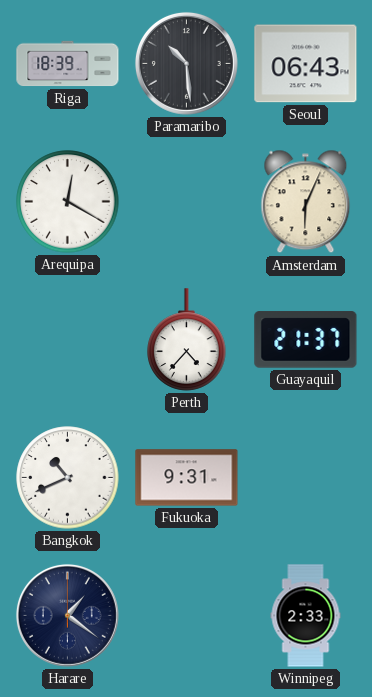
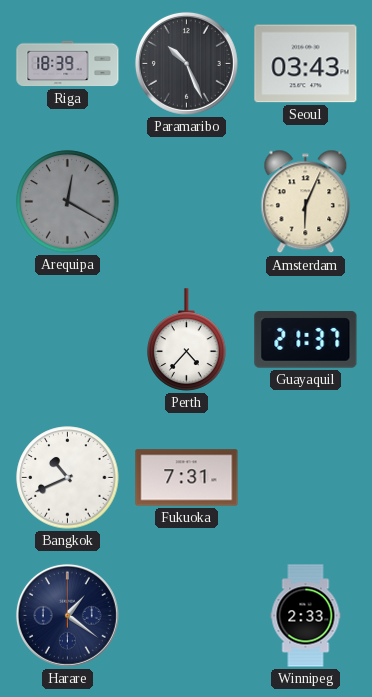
Paramaribo: 10:29 -> 10:26
Seoul: 06:43 -> 03:43
Arequipa dial: white -> grey
Fukuoka: 9:31 -> 7:31
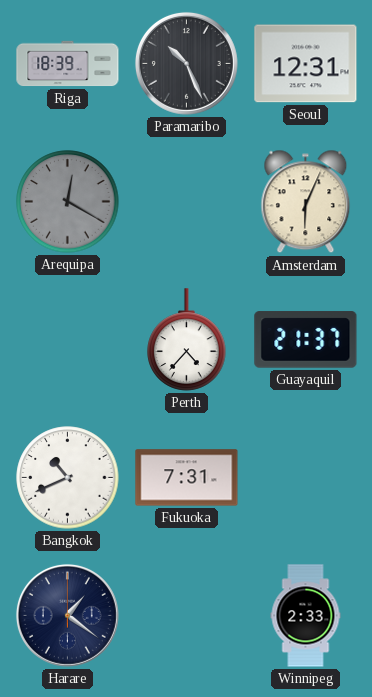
Seoul: 03:43 -> 12:31
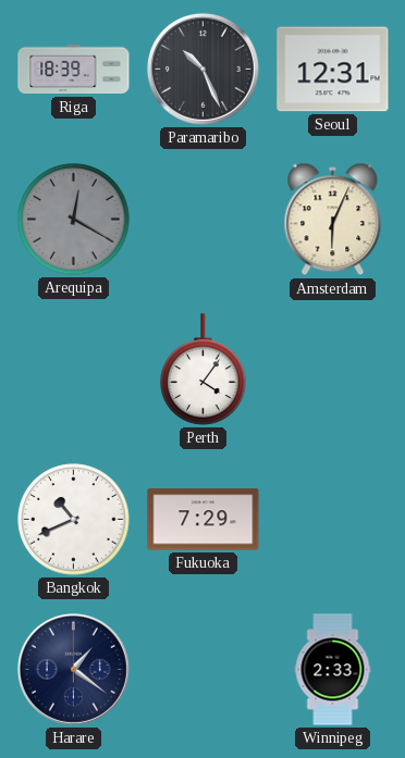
Perth: 4:37 -> 4:06
Guayaquil: 21:37 -> none
Fukuoka: 7:31 -> 7:29
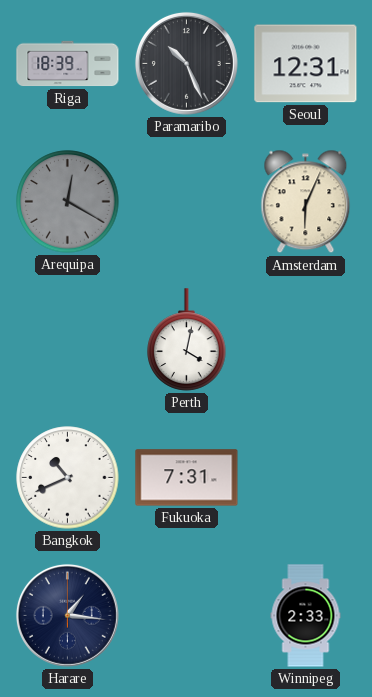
Perth: 4:06 -> 4:02
Fukuoka: 7:29 -> 7:31
Harare: 1:21 -> 1:16
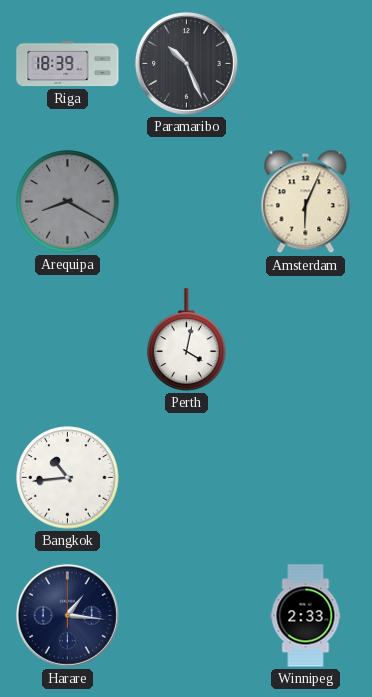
Seoul: 12:31 -> none
Arequipa: 12:20 -> 8:20
Bangkok: 10:41 -> 10:44
Fukuoka: 7:31 -> none
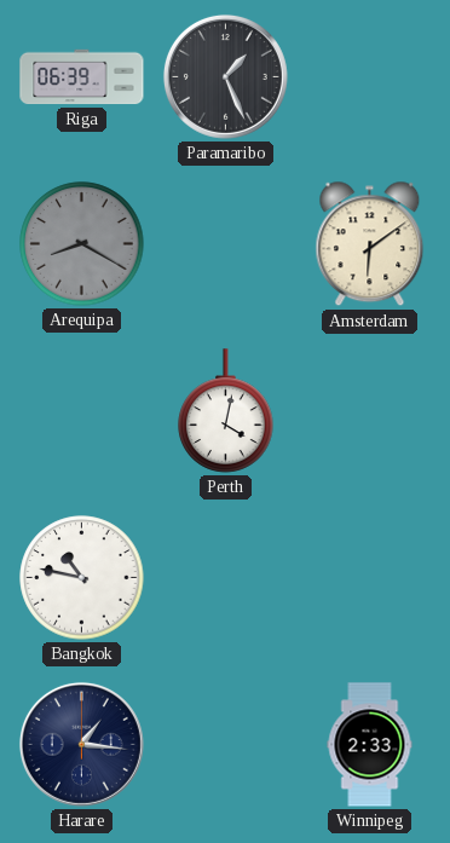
Riga: 18:39 -> 06:39
Paramaribo: 10:26 -> 1:26
Amsterdam: 6:04 -> 6:09
Bangkok: 10:44 -> 10:47
